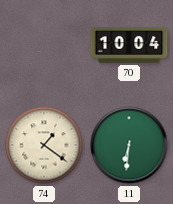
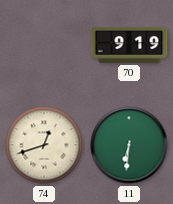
70: 10:04 -> 9:19
74: 1:21 -> 12:42
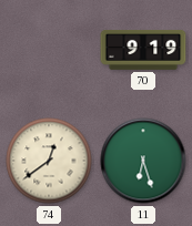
74: 12:42 -> 12:39
11: 6:31 -> 6:27
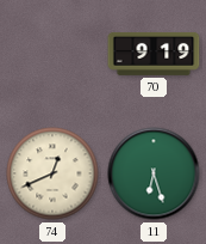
74: 12:39 -> 12:41
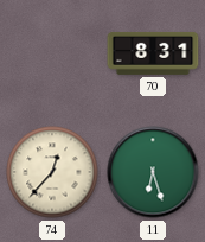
70: 9:19 -> 8:31
74: 12:41 -> 12:37
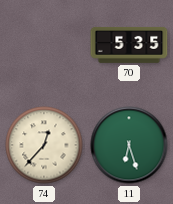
70: 8:31 -> 5:35
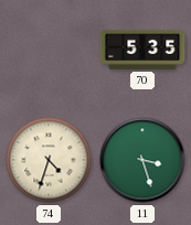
74: 12:37 -> 4:33
11: 6:27 -> 3:27
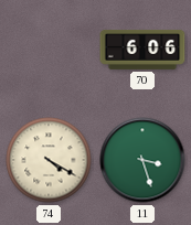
70: 5:35 -> 6:06
74: 4:33 -> 4:20
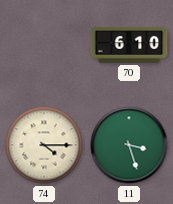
70: 6:06 -> 6:10
74: 4:20 -> 4:15
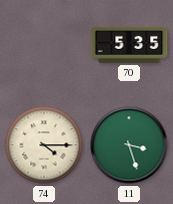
70: 6:10 -> 5:35
